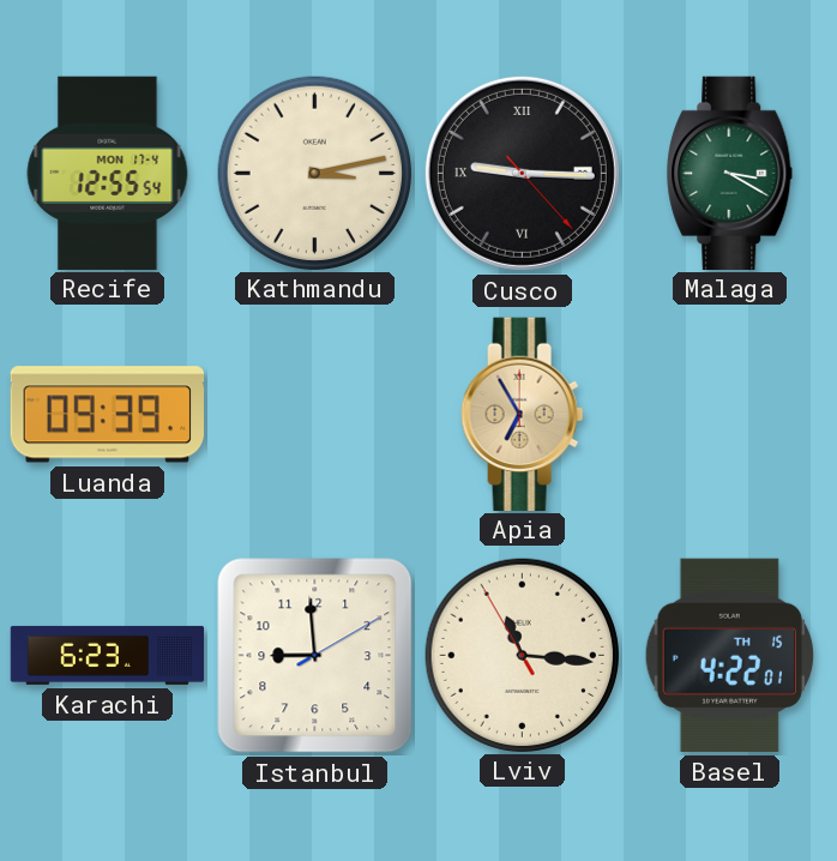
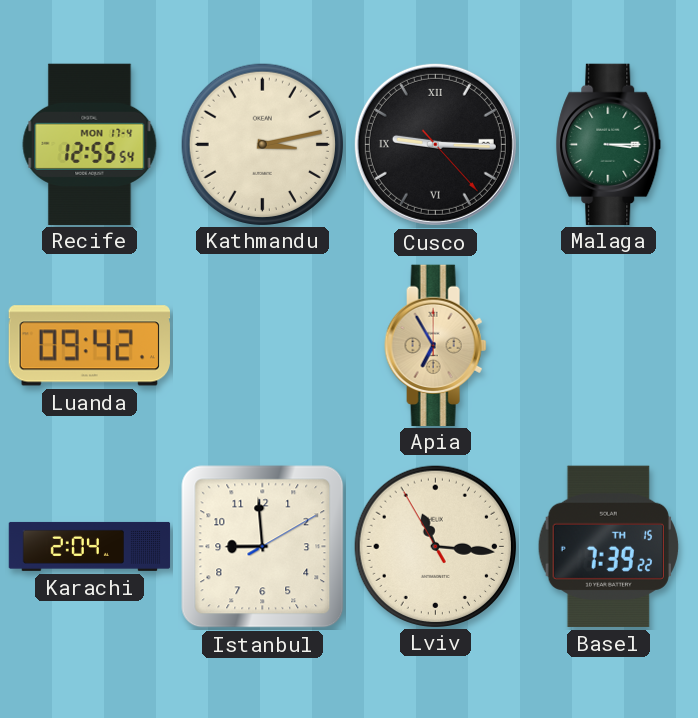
Malaga: 3:20 -> 3:15
Luanda: 09:39 -> 09:42
Karachi: 6:23 -> 2:04
Basel: 4:22 -> 7:39
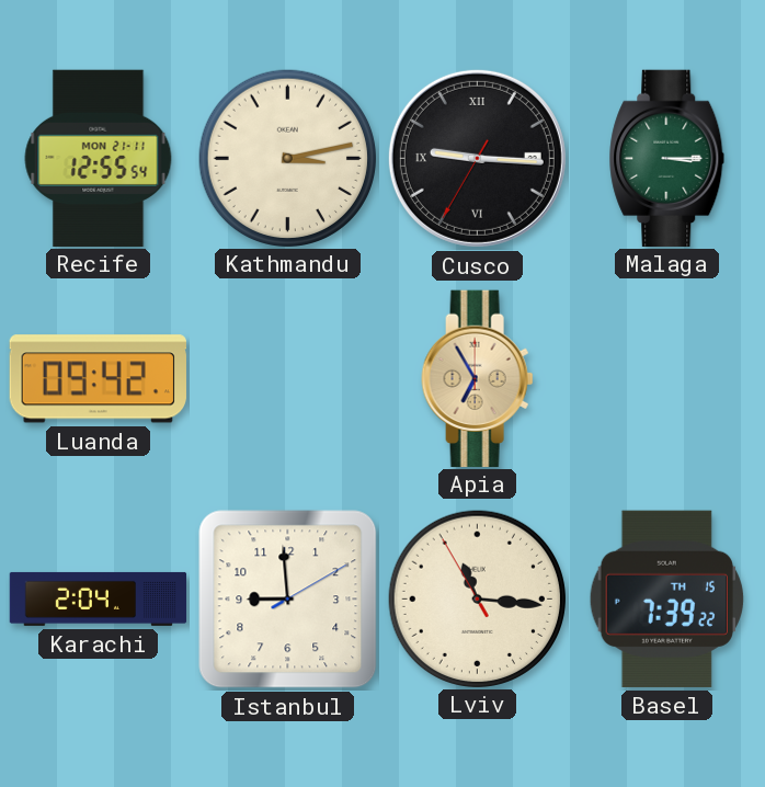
Recife date: MON 17-4 -> MON 21-11
Cusco: 9:15:23 -> 9:15:35
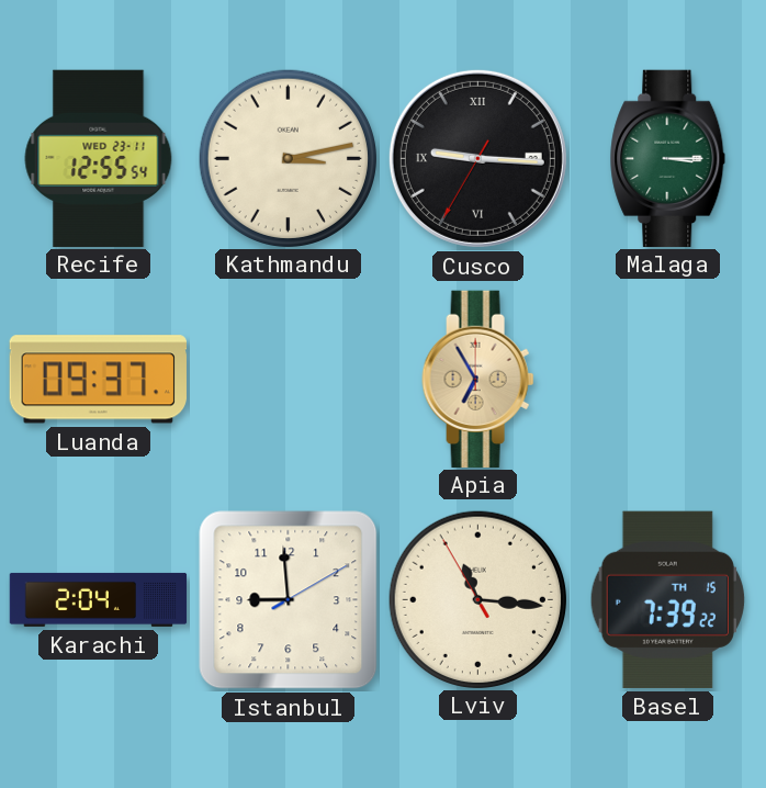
Recife date: MON 21-11 -> WED 23-11
Luanda: 09:42 -> 09:37
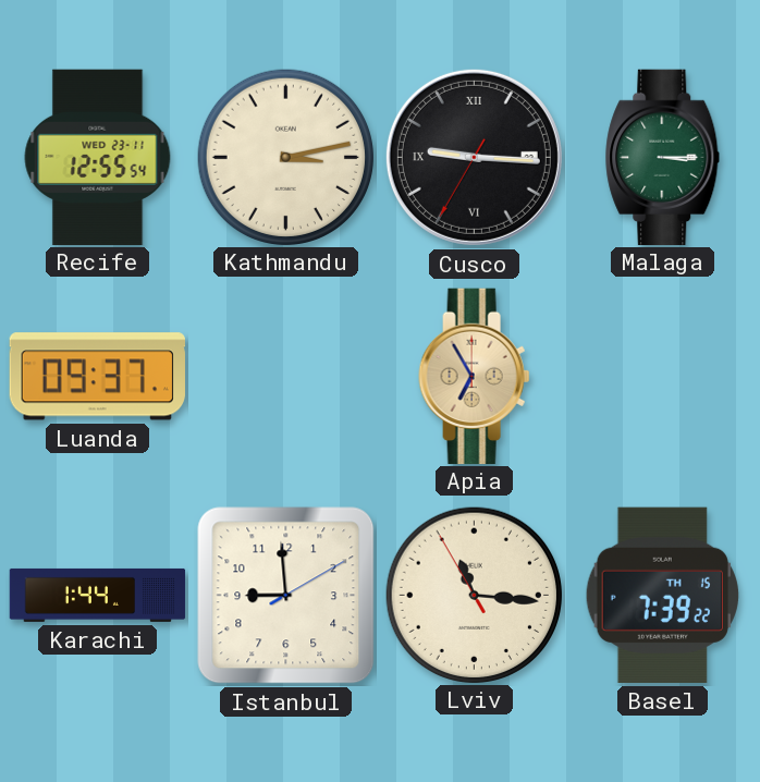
Karachi: 2:04 -> 1:44
